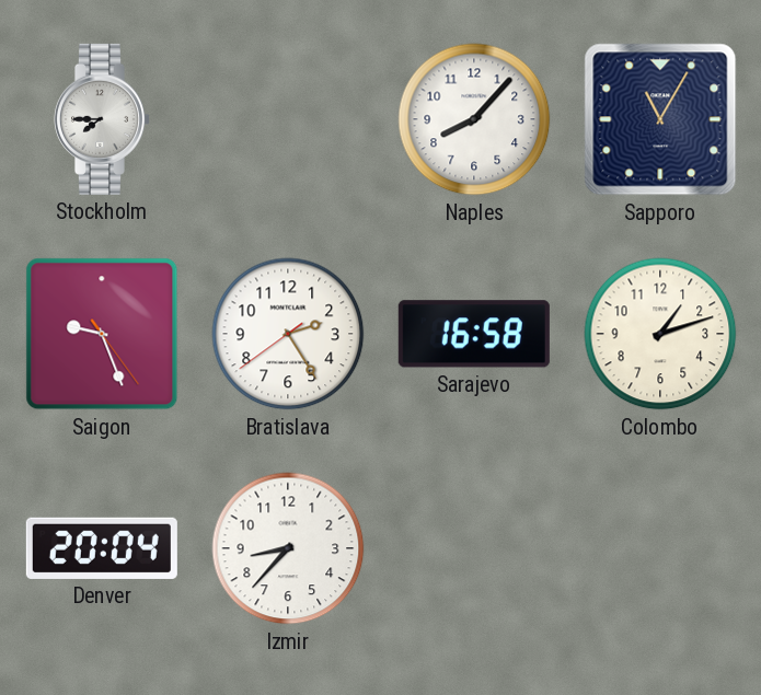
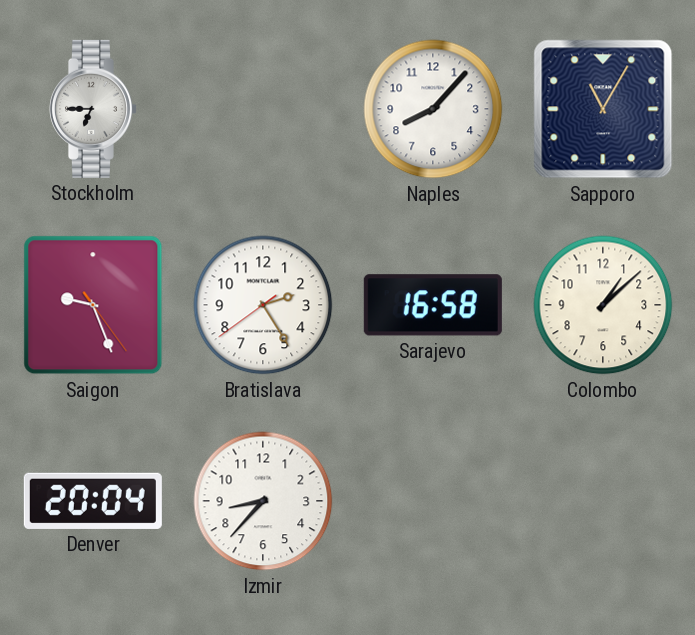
Stockholm: 7:45 -> 6:45
Colombo: 1:12 -> 1:08
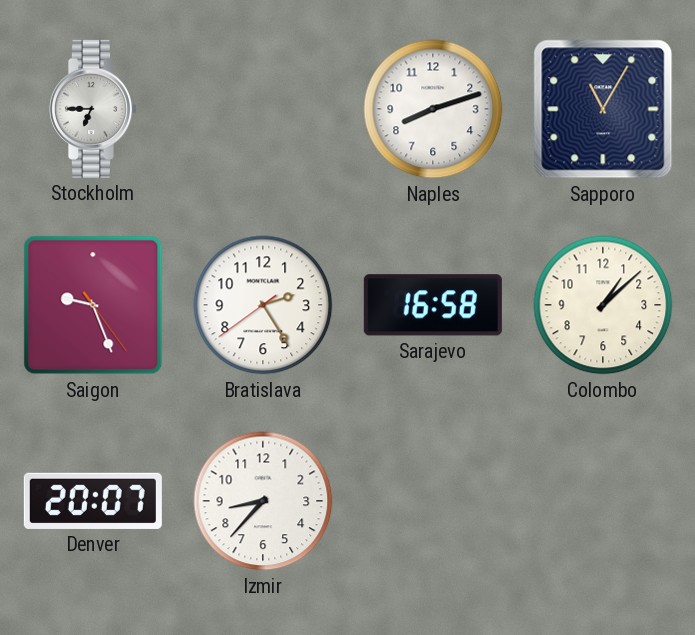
Naples: 8:07 -> 8:12
Denver: 20:04 -> 20:07
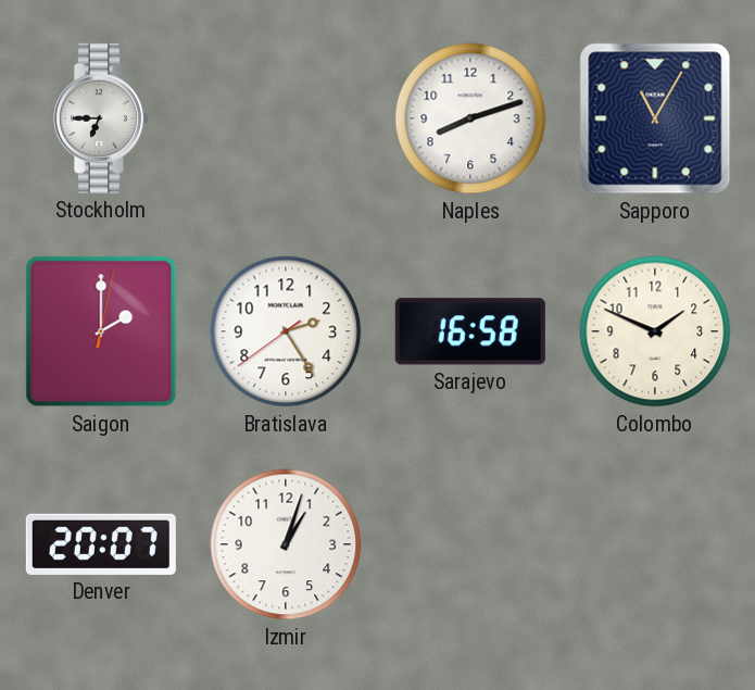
Saigon: 9:26 -> 2:00
Colombo: 1:08 -> 1:49
Izmir: 8:37 -> 1:03
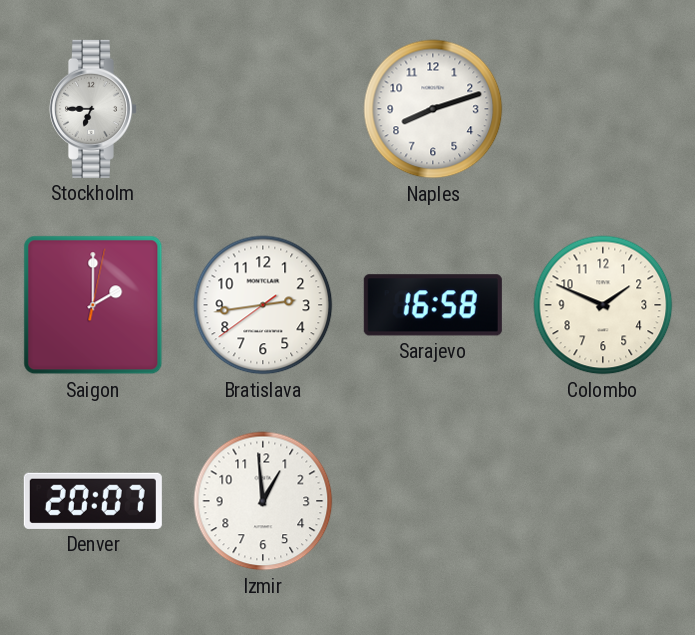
Sapporo: 11:05 -> none
Bratislava: 2:24 -> 2:43
Izmir: 1:03 -> 12:59
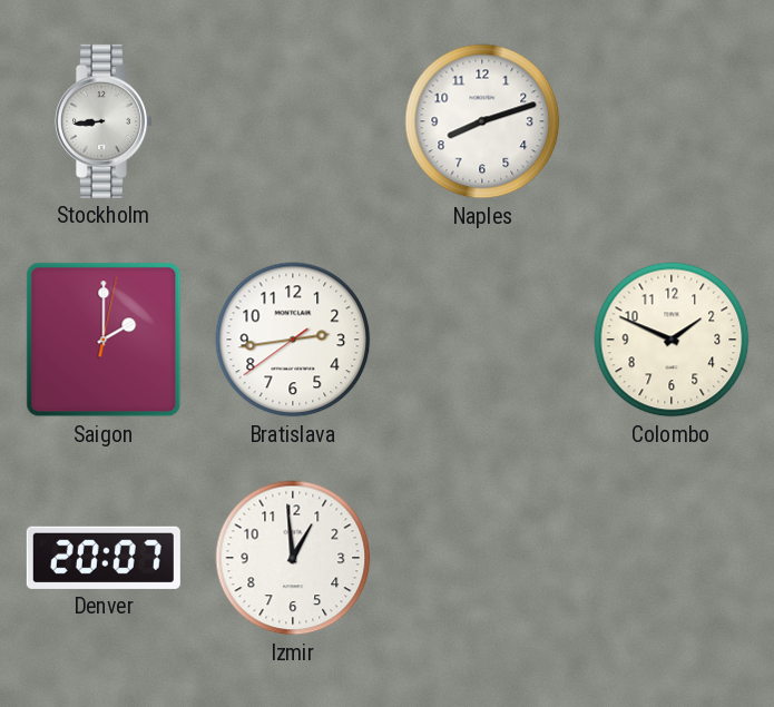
Stockholm: 6:45 -> 8:44
Sarajevo: 16:58 -> none
